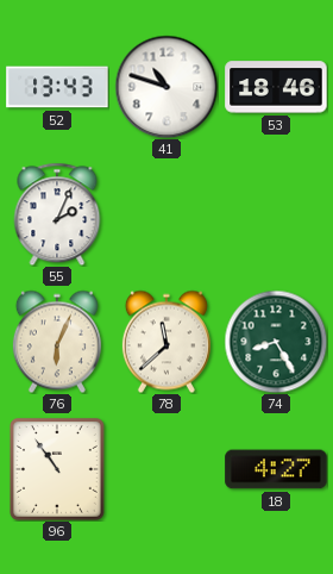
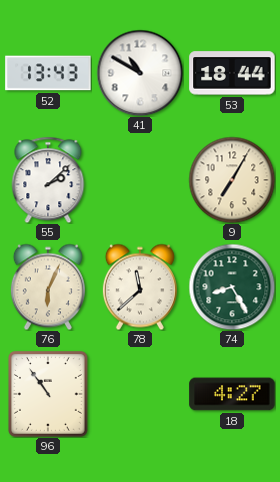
41: 10:48 -> 10:50
53: 18:46 -> 18:44
55: 2:04 -> 2:08
9: none -> 7:05
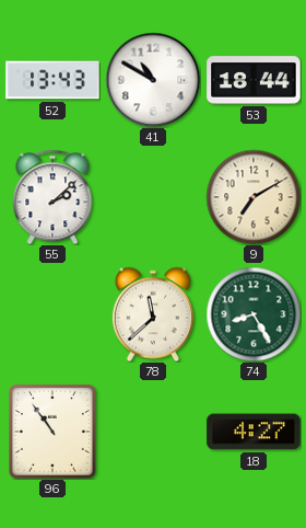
9: 7:05 -> 7:10
76: 6:04 -> none
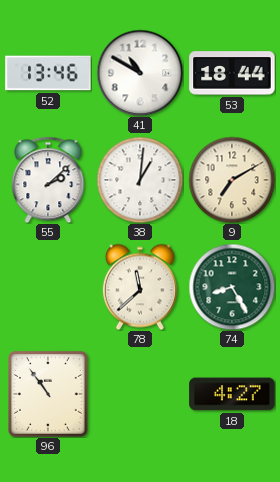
52: 13:43 -> 13:46
38: none -> 1:01
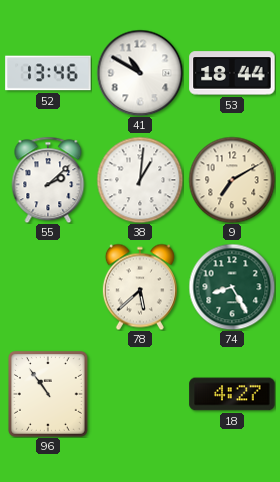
78: 11:38 -> 5:38
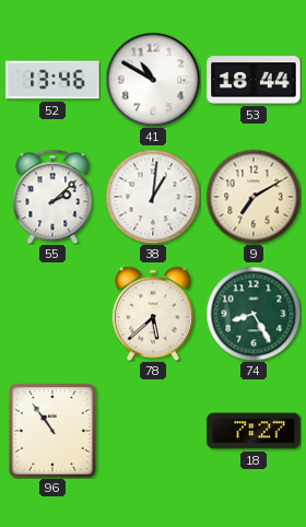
18: 4:27 -> 7:27
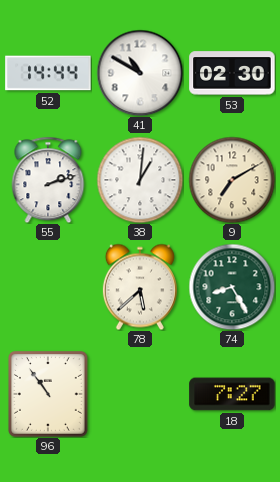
52: 13:46 -> 14:44
53: 18:44 -> 02:30
55: 2:08 -> 2:12
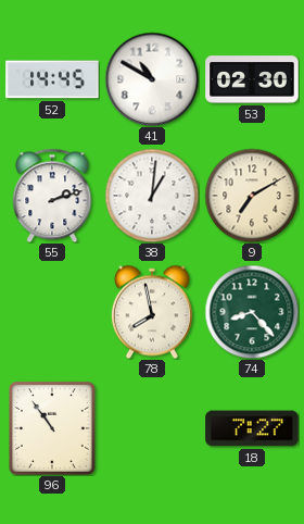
52: 14:44 -> 14:45
78: 5:38 -> 7:58
74: 8:25 -> 8:23
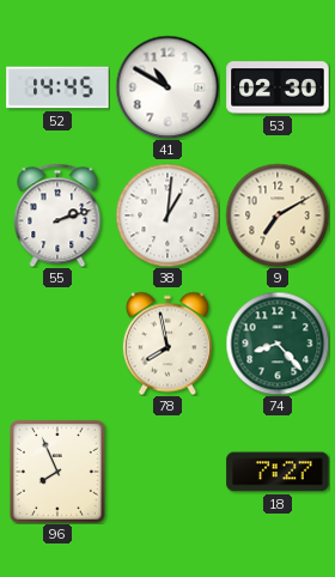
96: 10:54 -> 7:56
